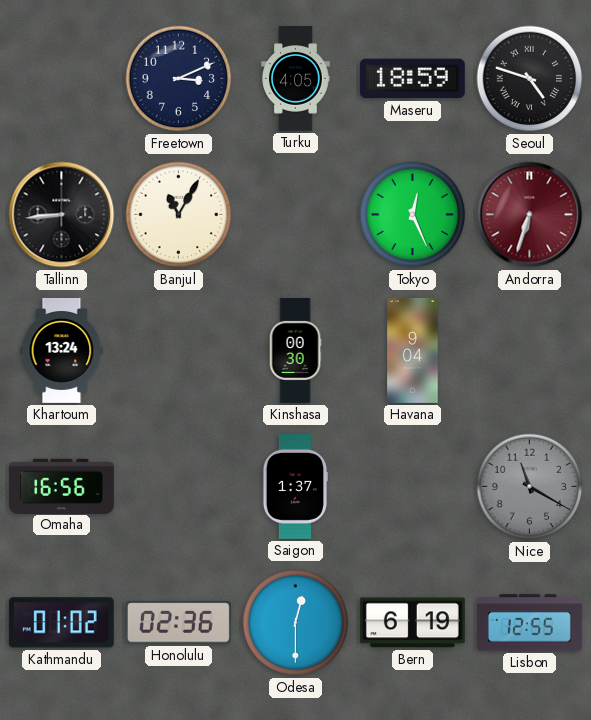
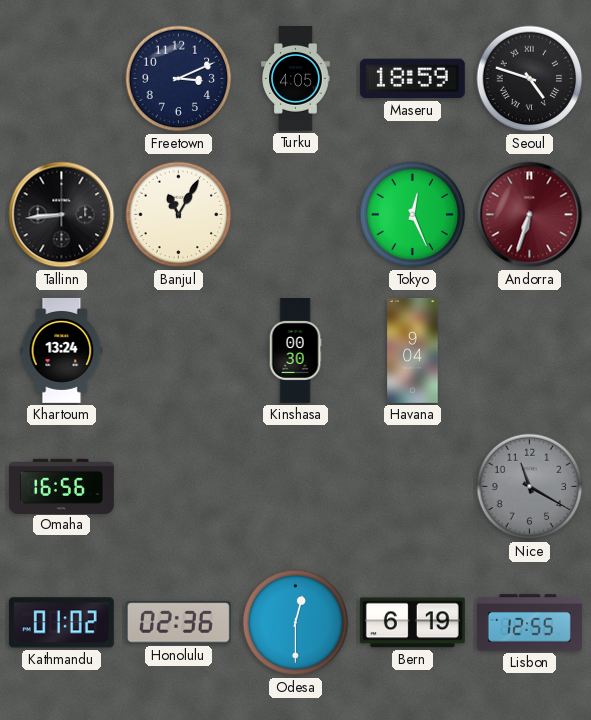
Saigon: 1:37 -> none
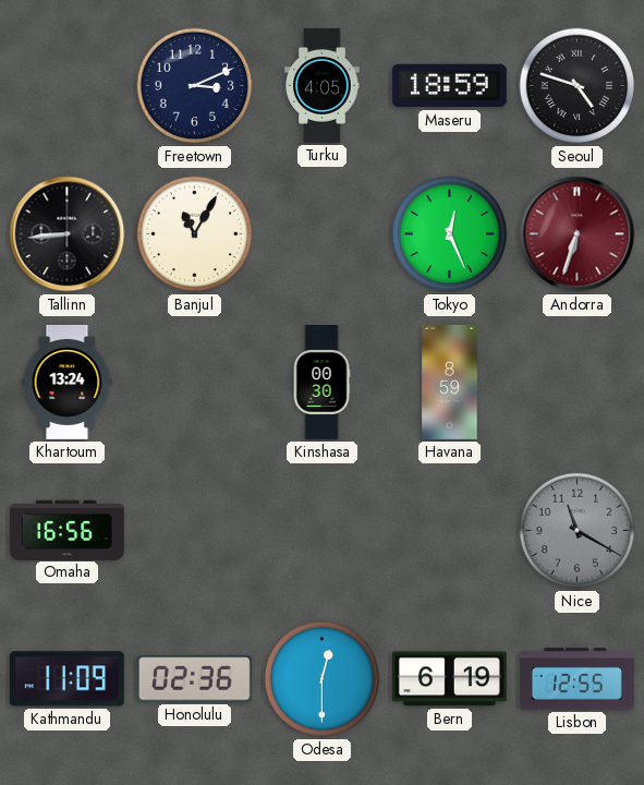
Havana: 9:04 -> 8:59
Kathmandu: 01:02 -> 11:09
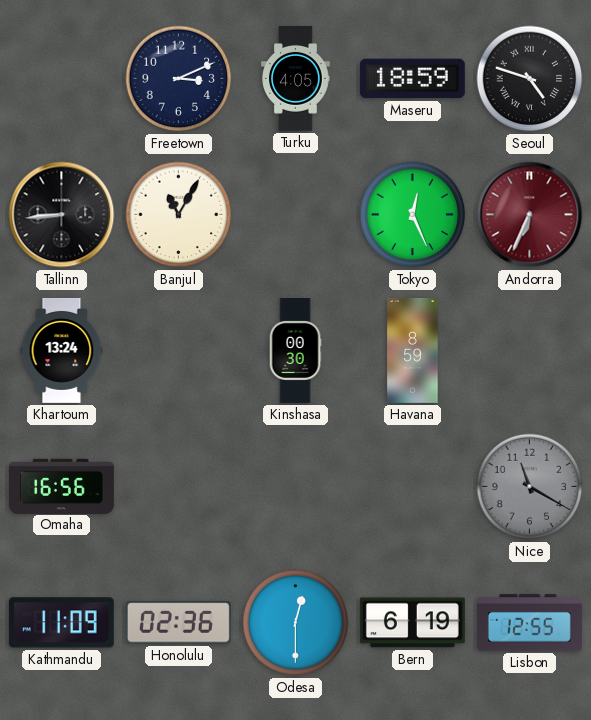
Andorra: 6:33 -> 6:34
